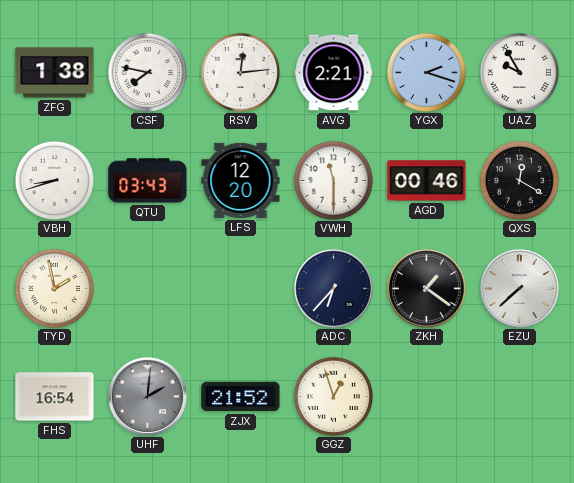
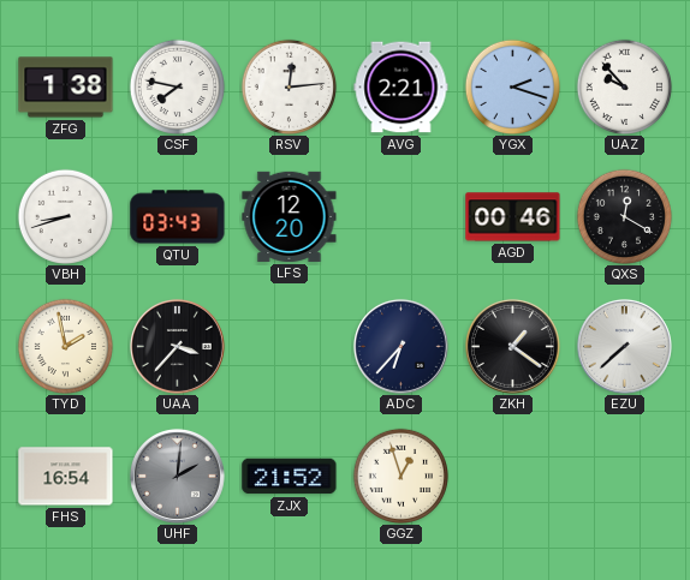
UAZ: 9:55 -> 9:53
VWH: 11:30 -> none
UAA: none -> 3:37
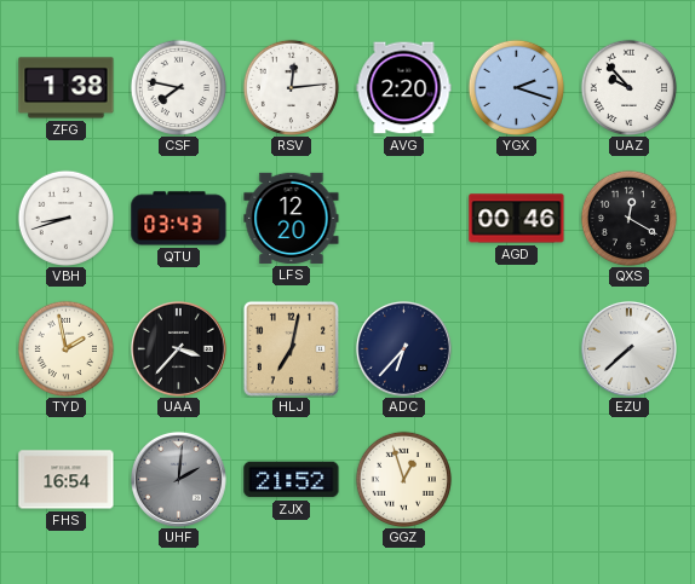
AVG: 2:21 -> 2:20
HLJ: none -> 7:02
ZKH: 1:21 -> none
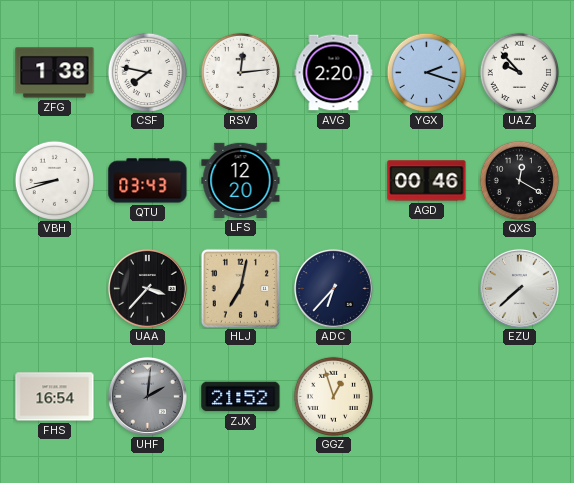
TYD: 1:58 -> none
